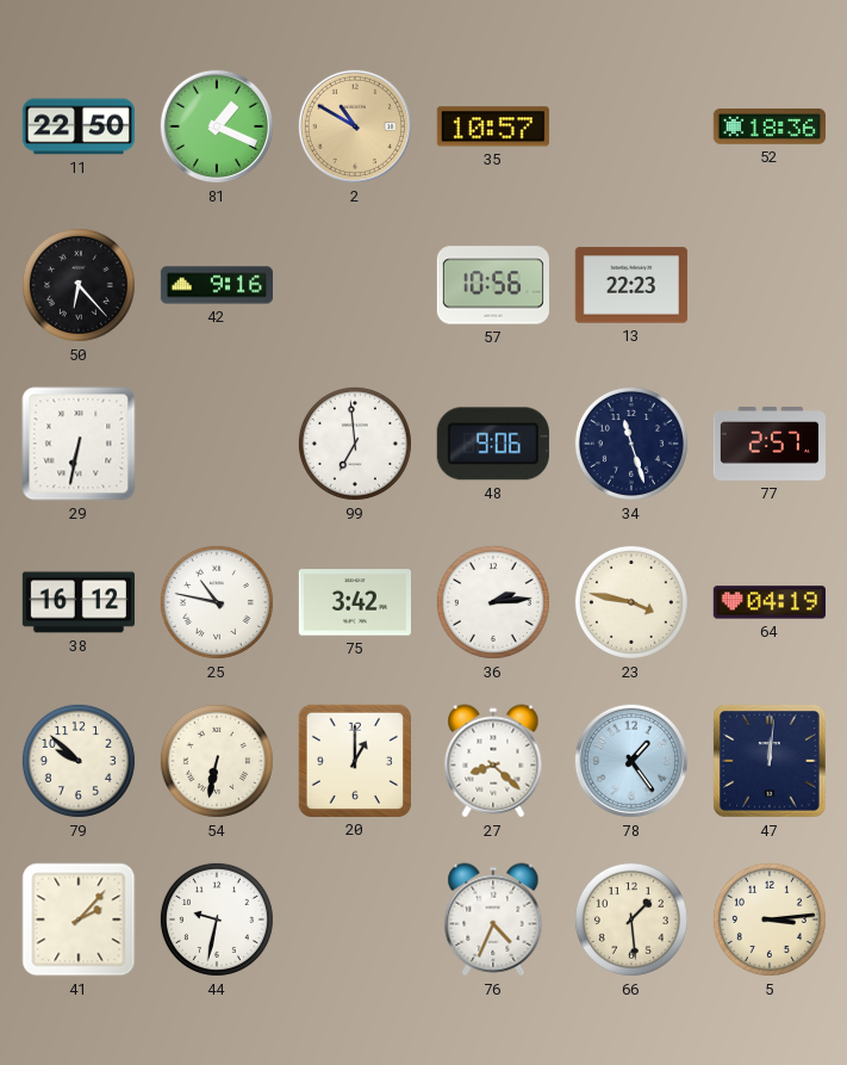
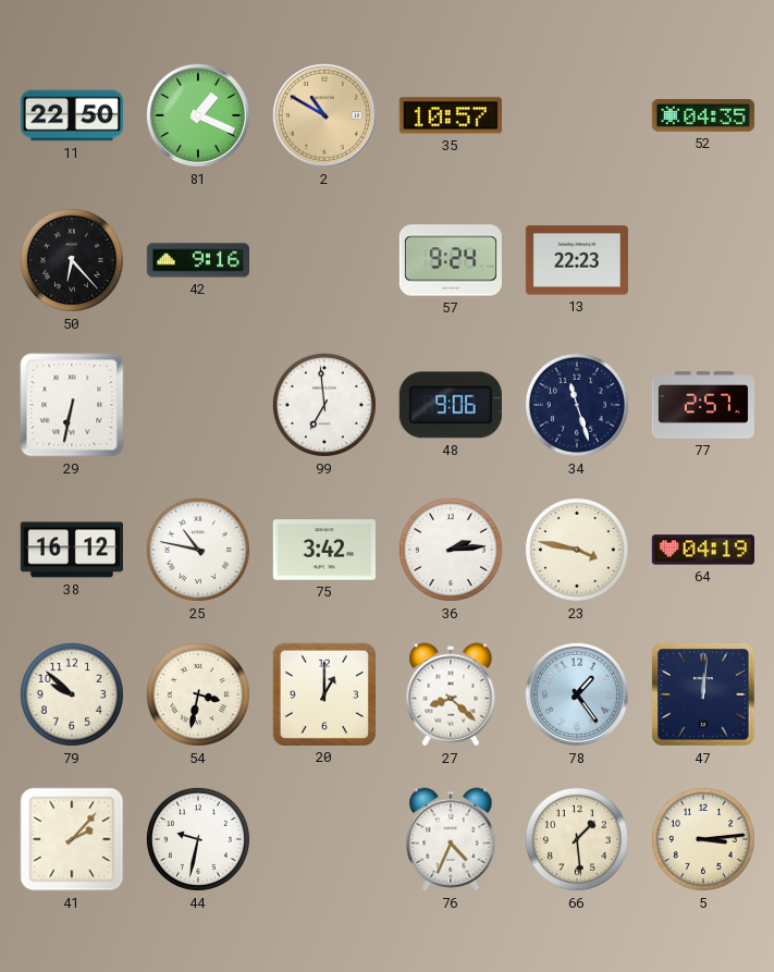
52: 18:36 -> 04:35
57: 10:56 -> 9:24
54: 6:32 -> 3:32
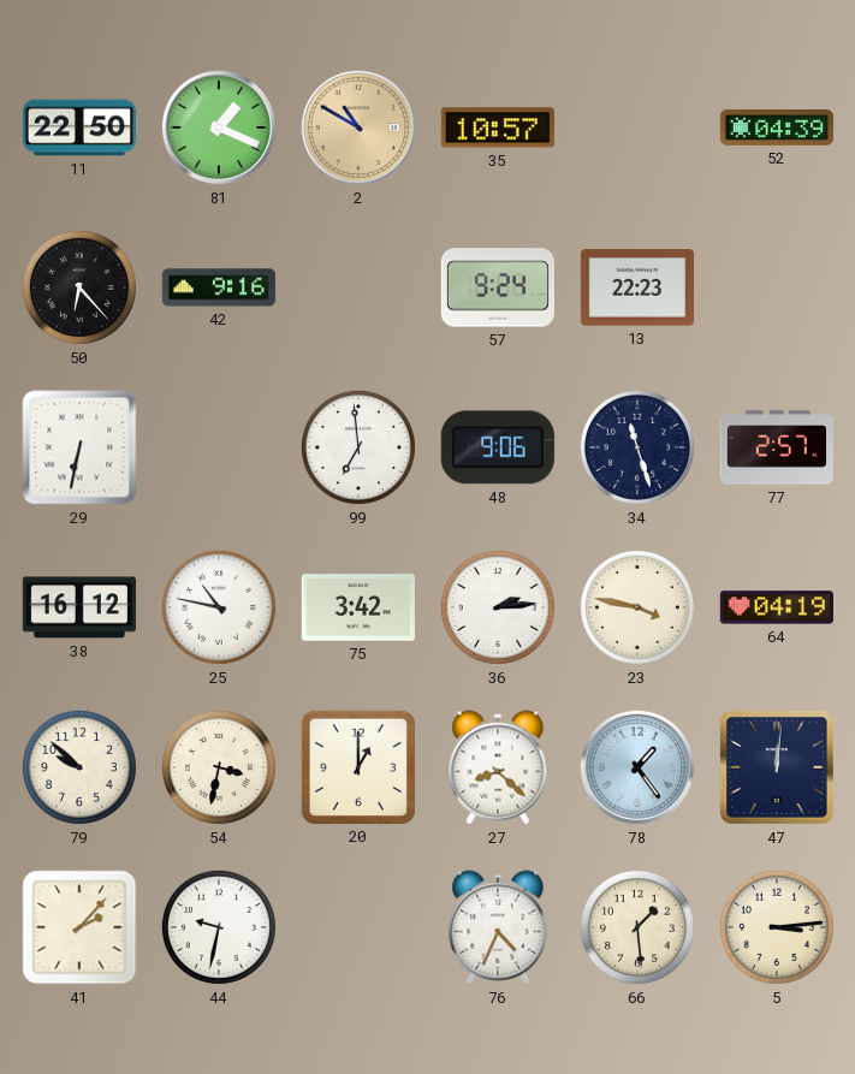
52: 04:35 -> 04:39
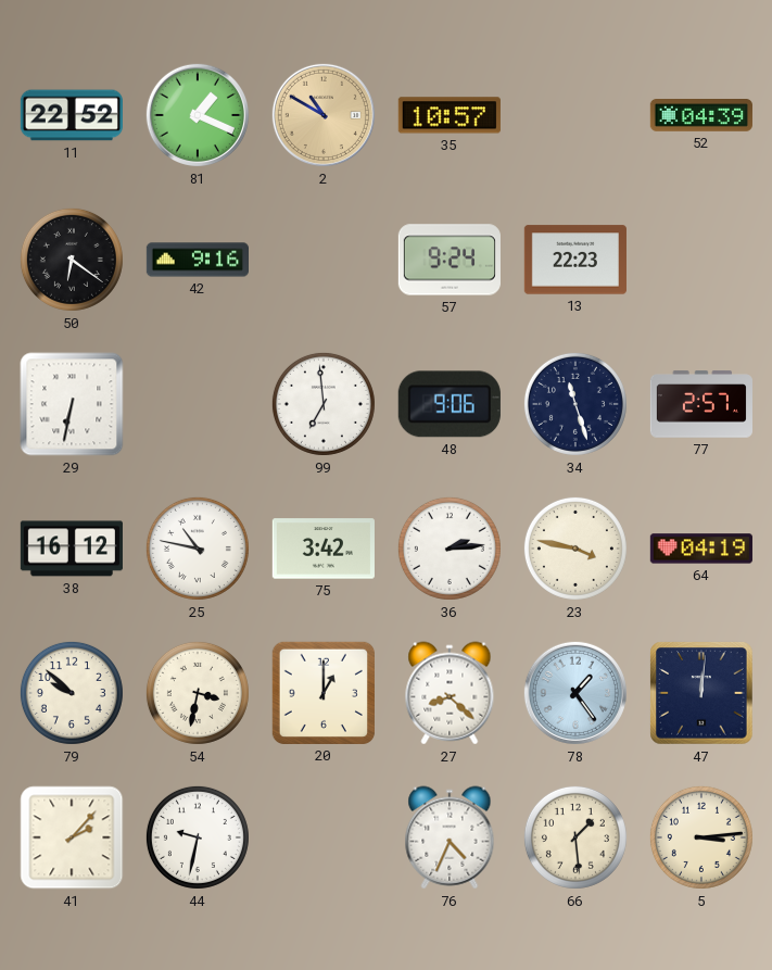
11: 22:50 -> 22:52
50: 6:23 -> 6:21
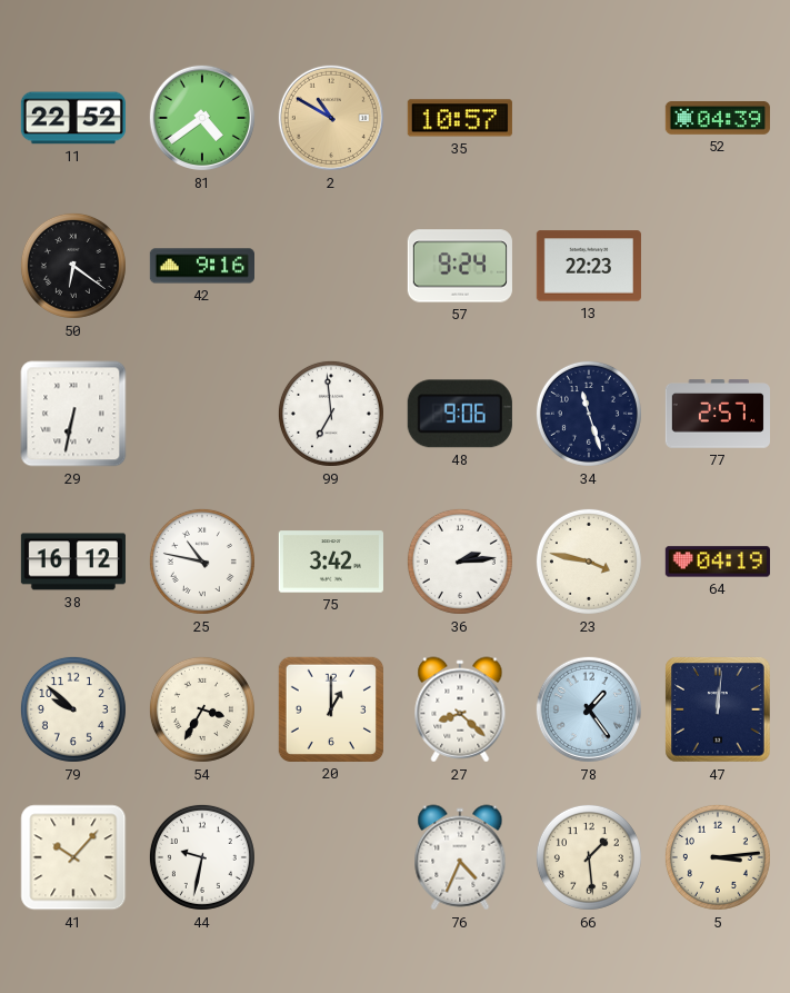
81: 1:19 -> 4:39
54: 3:32 -> 3:35
41: 2:07 -> 10:07
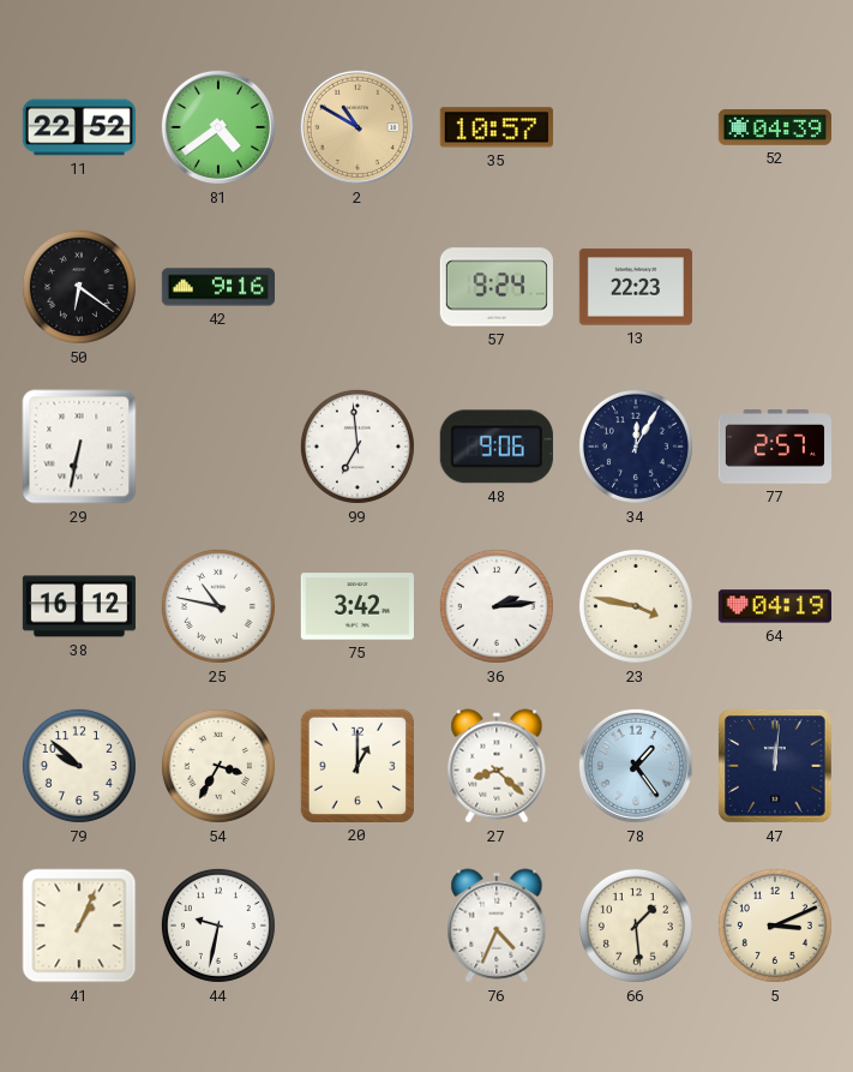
34: 11:27 -> 12:05
41: 10:07 -> 1:04
5: 3:14 -> 3:11
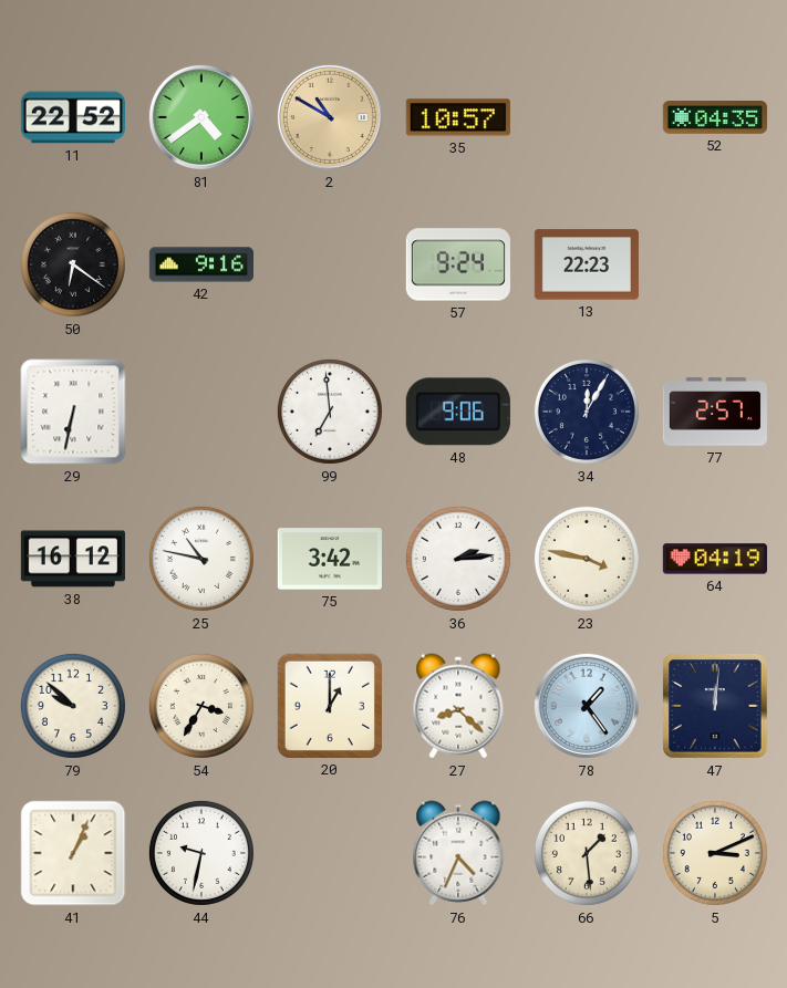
52: 04:39 -> 04:35
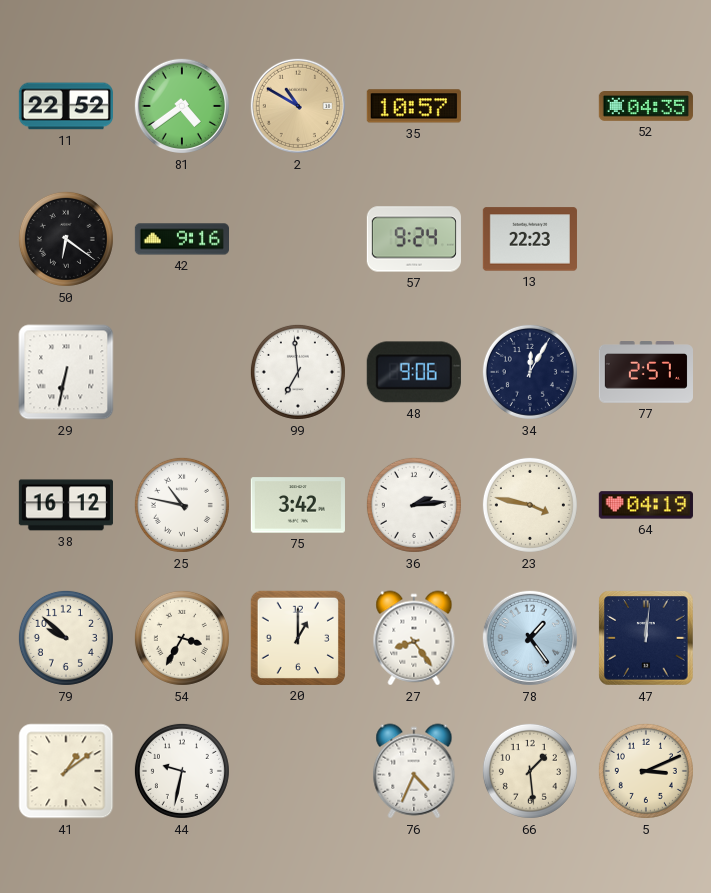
27: 8:22 -> 8:24
41: 1:04 -> 1:09
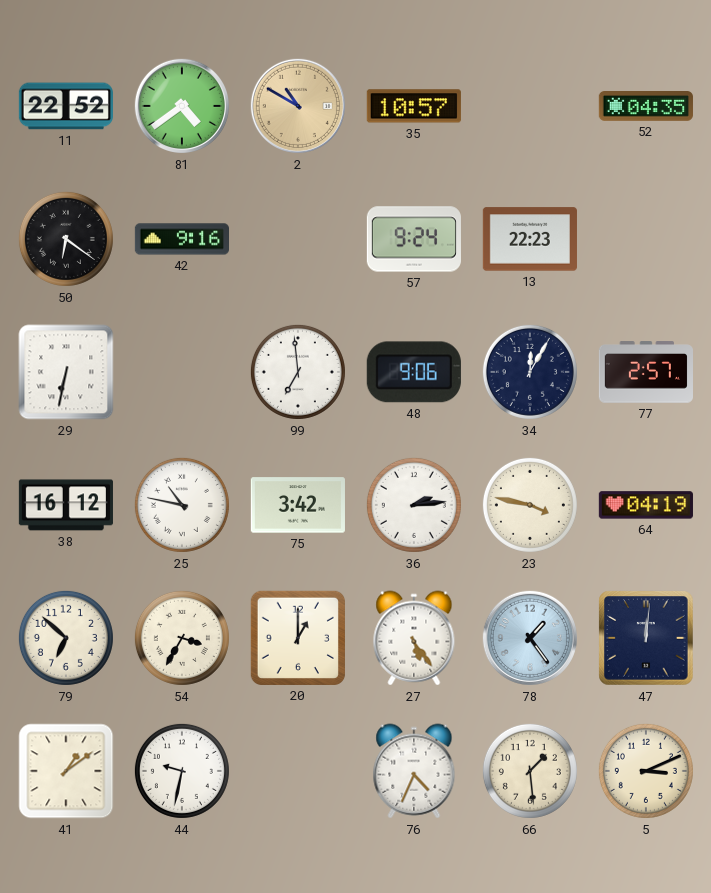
79: 9:52 -> 6:52
27: 8:24 -> 5:24
